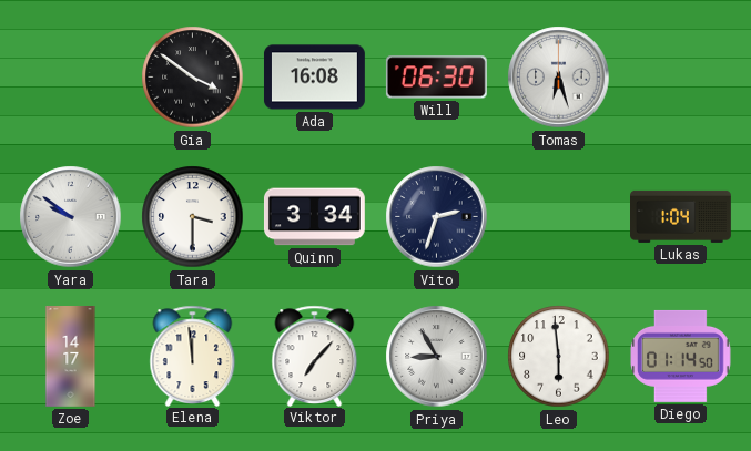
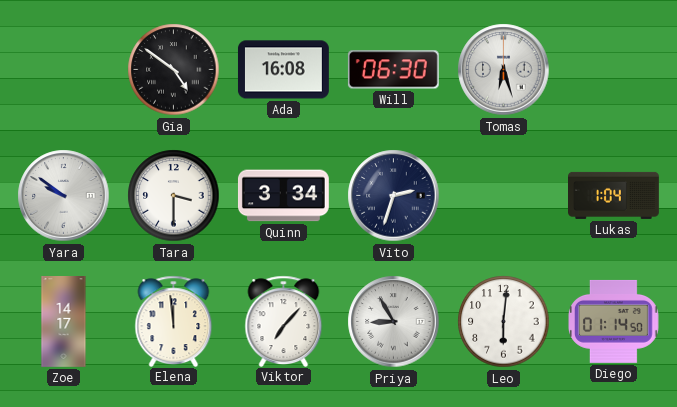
Gia: 3:51 -> 4:51
Leo: 5:59 -> 6:01
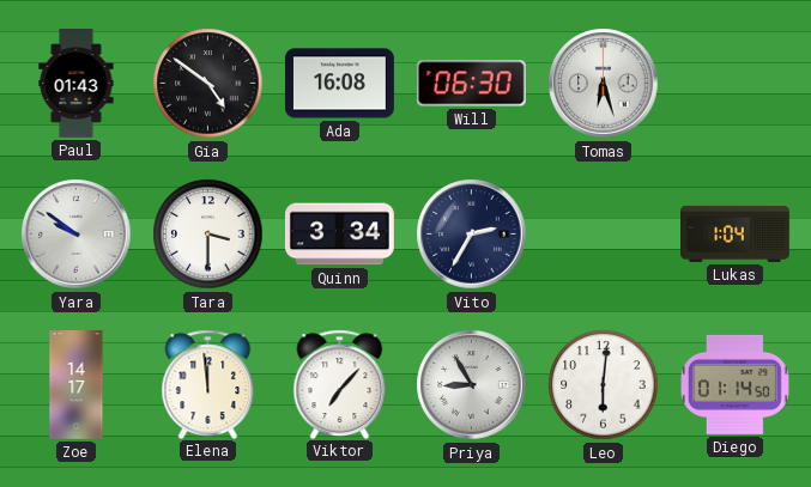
Paul: none -> 01:43
Vito: 2:33 -> 2:35
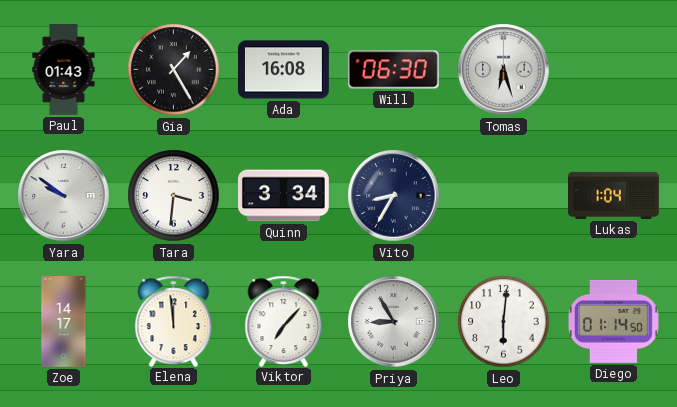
Gia: 4:51 -> 1:25
Tara: 3:30 -> 3:31
Vito: 2:35 -> 8:35
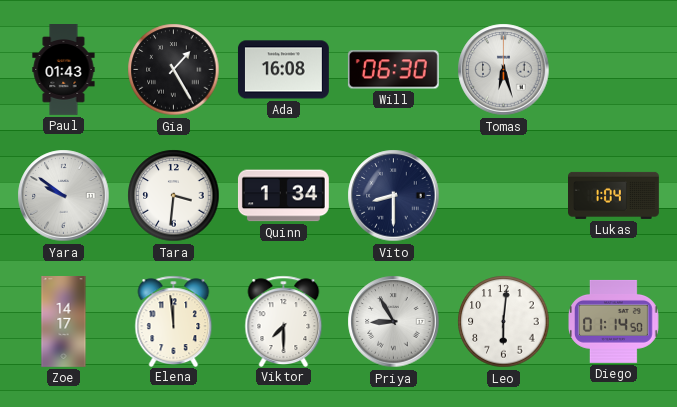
Quinn: 3:34 -> 1:34
Vito: 8:35 -> 8:30
Viktor: 7:07 -> 7:30
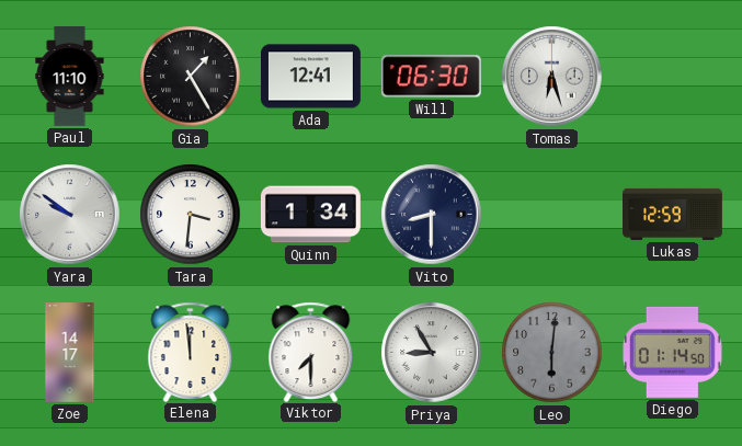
Paul: 01:43 -> 11:10
Ada: 16:08 -> 12:41
Lukas: 1:04 -> 12:59
Leo dial: white -> grey
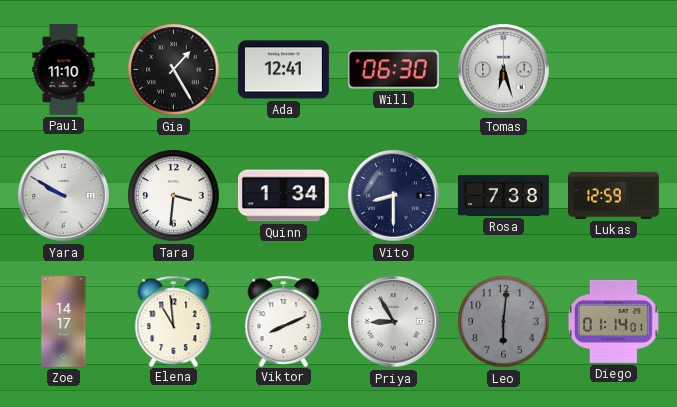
Yara: 9:51 -> 9:50
Rosa: none -> 7:38
Elena: 11:59 -> 10:59
Viktor: 7:30 -> 8:11
Diego: 01:14:50 -> 01:14:01
